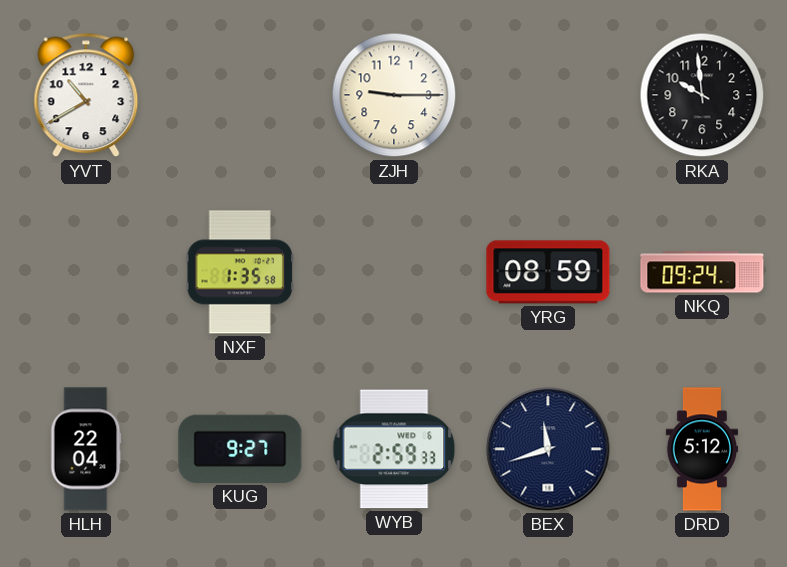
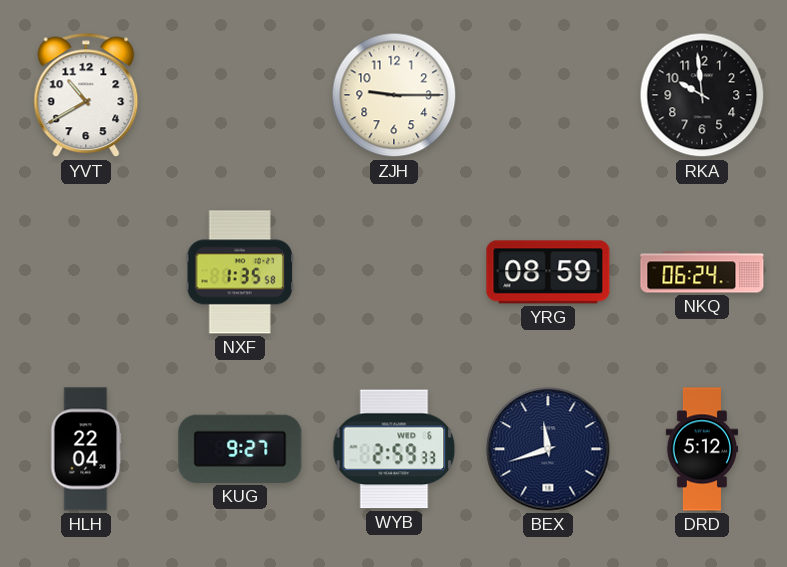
NKQ: 09:24 -> 06:24
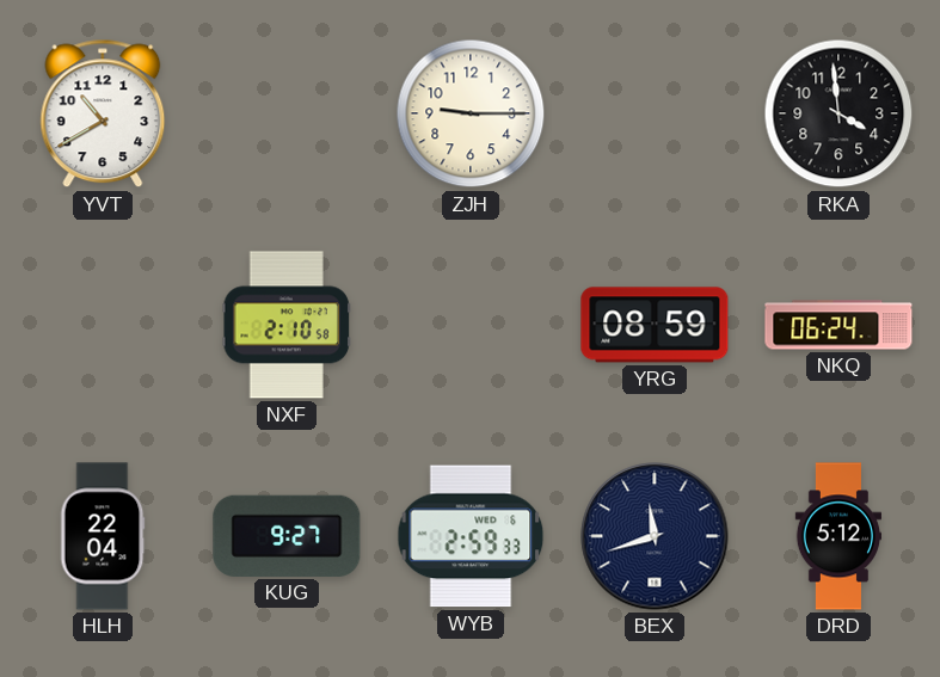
RKA: 9:59 -> 3:59
NXF: 1:35 -> 2:10
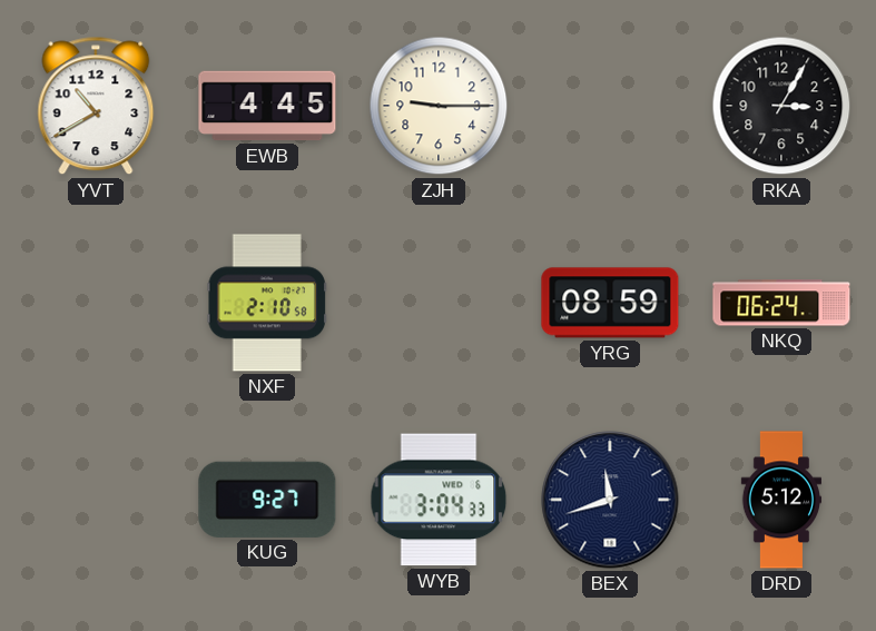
EWB: none -> 4:45
RKA: 3:59 -> 3:05
HLH: 22:04 -> none
WYB: 2:59 -> 3:04
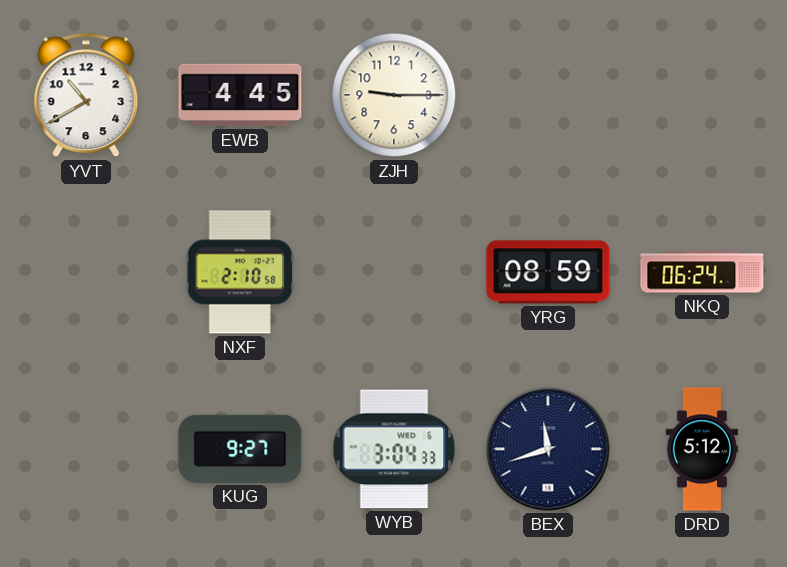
RKA: 3:05 -> none
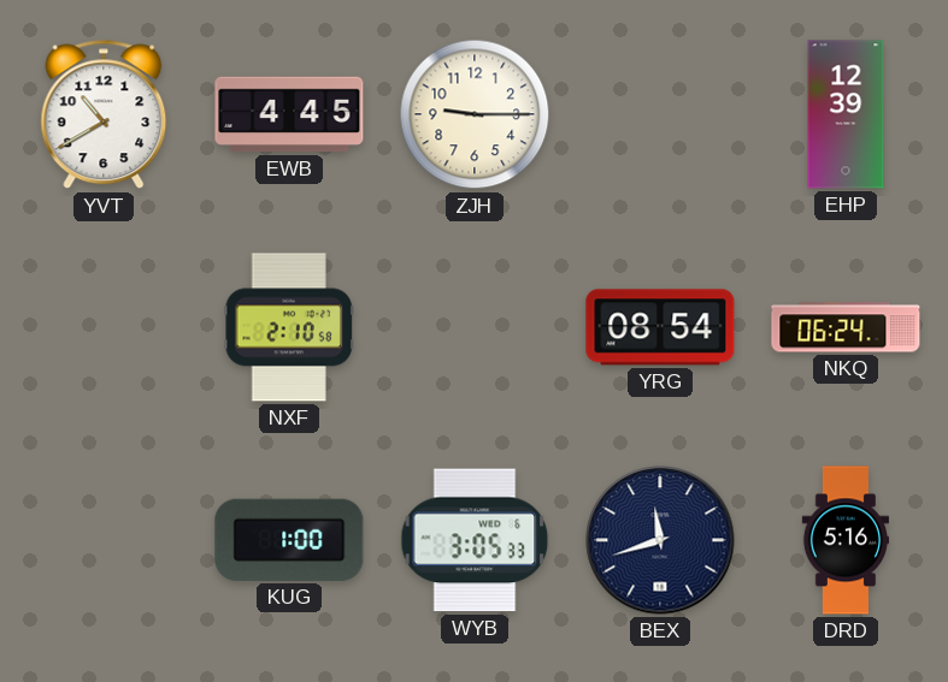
EHP: none -> 12:39
YRG: 08:59 -> 08:54
KUG: 9:27 -> 1:00
WYB: 3:04 -> 3:05
DRD: 5:12 -> 5:16
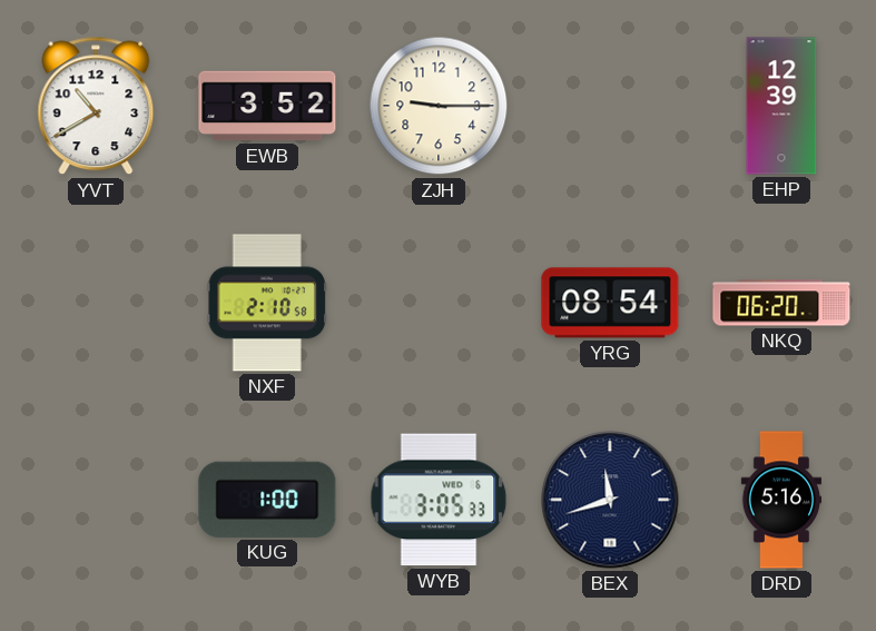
EWB: 4:45 -> 3:52
NKQ: 06:24 -> 06:20
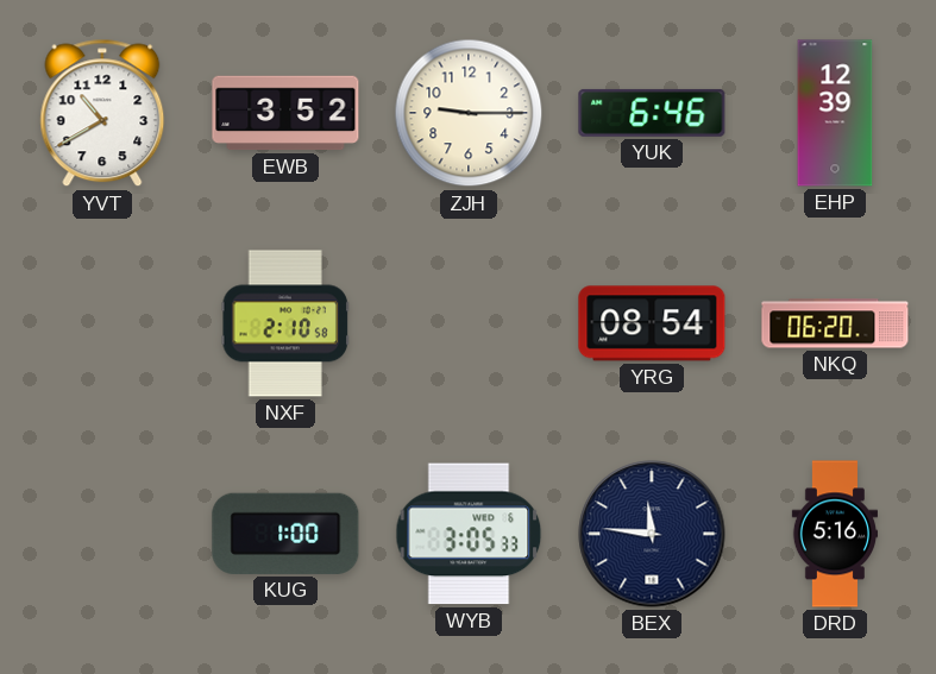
YUK: none -> 6:46
BEX: 11:42 -> 11:46
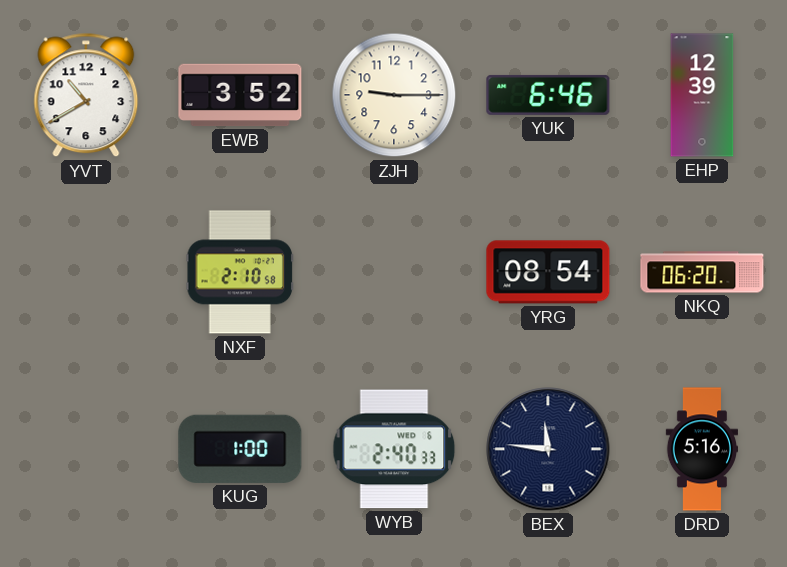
WYB: 3:05 -> 2:40
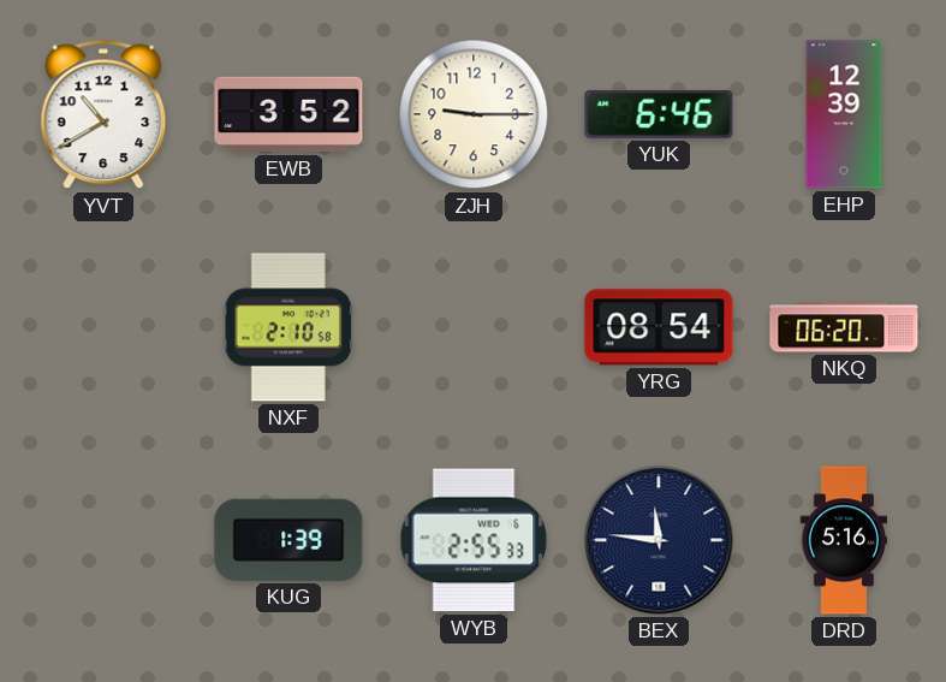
KUG: 1:00 -> 1:39
WYB: 2:40 -> 2:55
